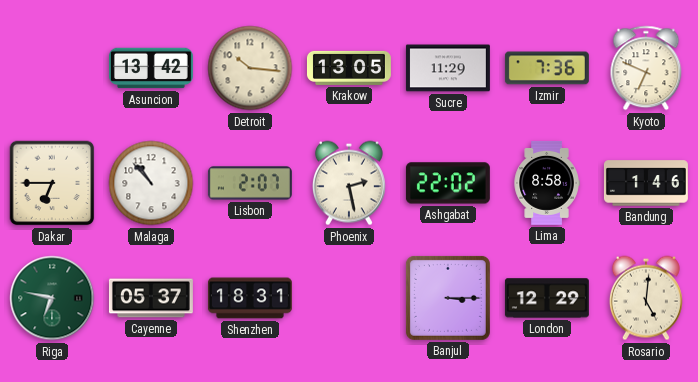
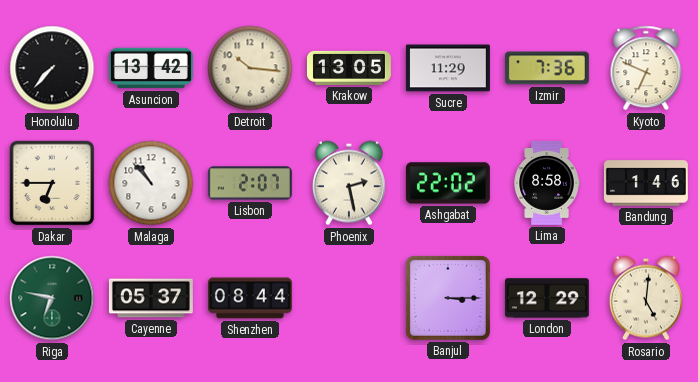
Honolulu: none -> 7:37
Shenzhen: 18:31 -> 08:44
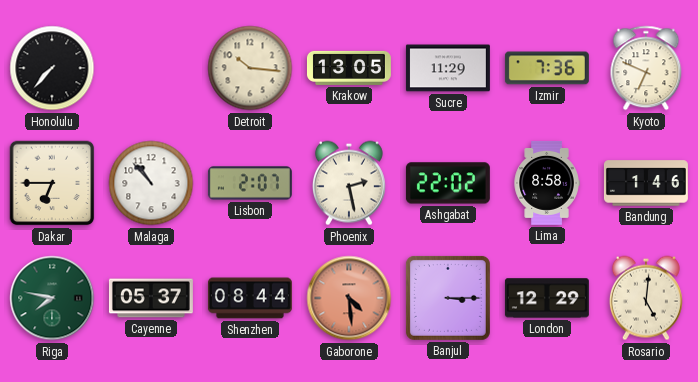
Asuncion: 13:42 -> none
Riga: 6:47 -> 7:47
Gaborone: none -> 4:29
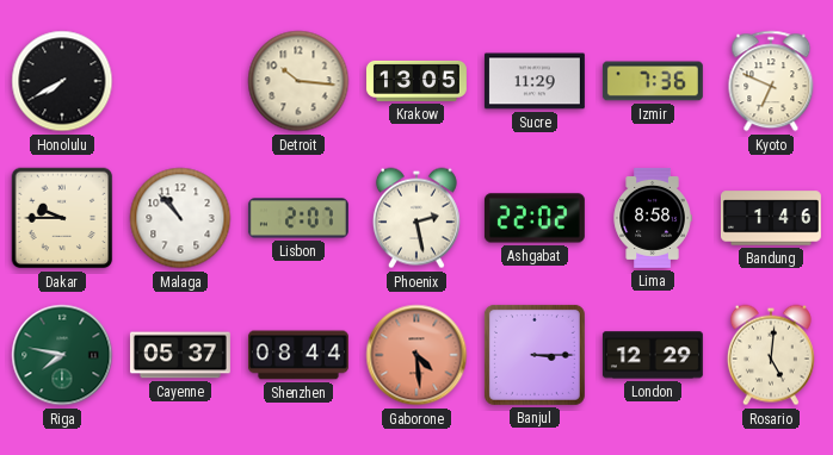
Honolulu: 7:37 -> 7:40
Dakar: 6:45 -> 9:45
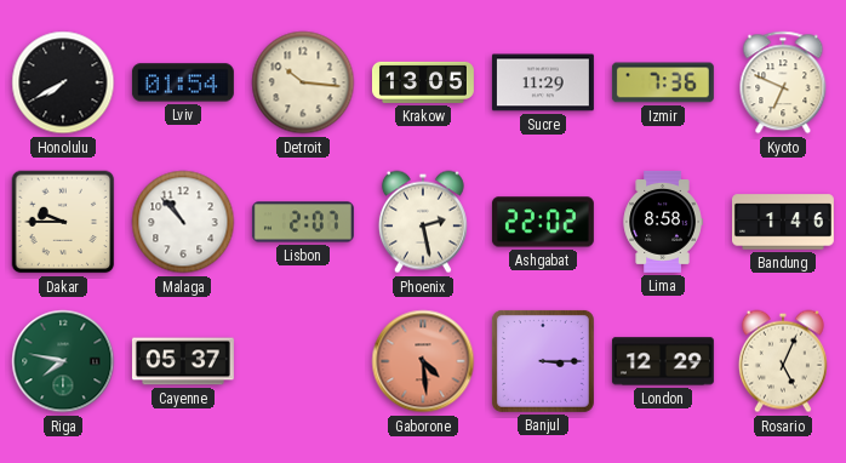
Lviv: none -> 01:54
Shenzhen: 08:44 -> none
Rosario: 5:01 -> 5:04
